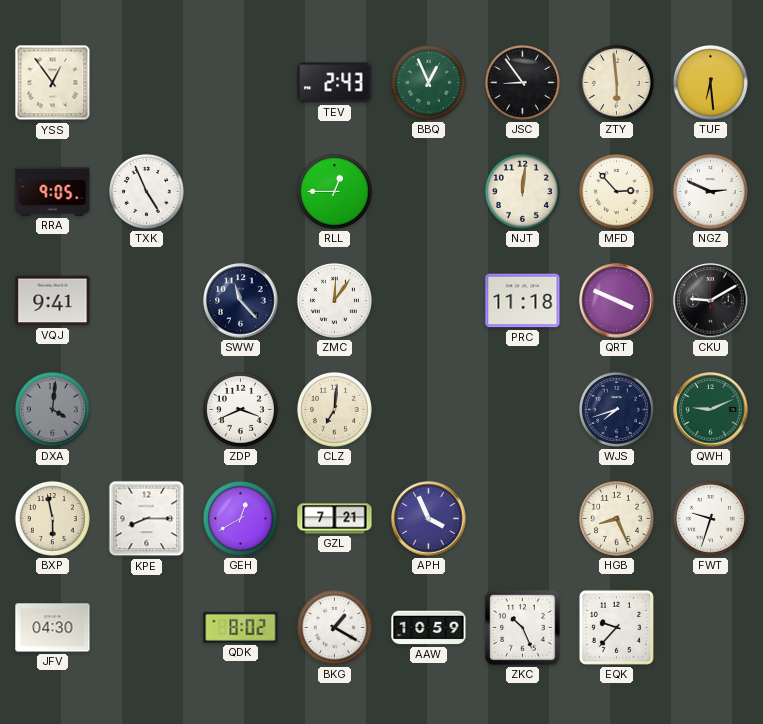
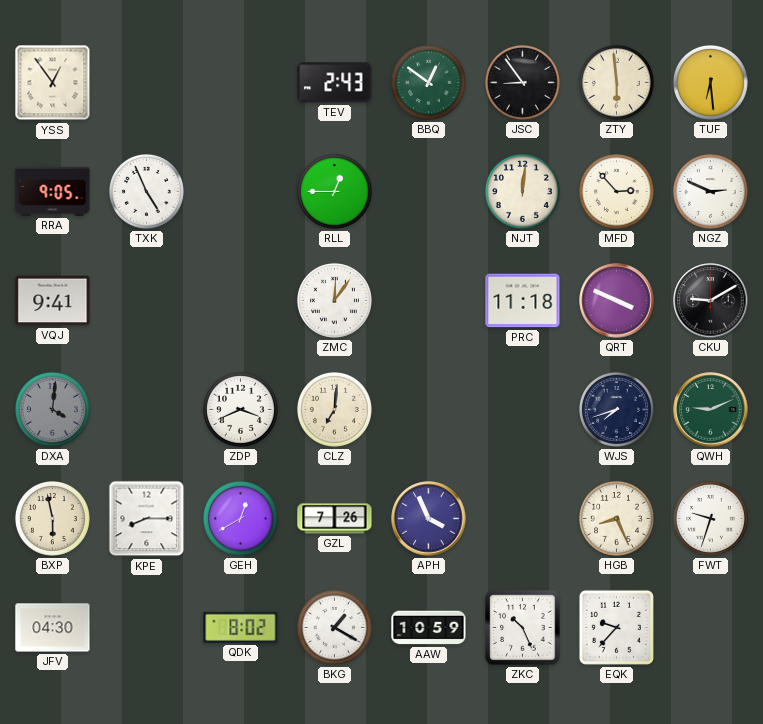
BBQ: 12:56 -> 12:51
SWW: 11:23 -> none
GZL: 7:21 -> 7:26
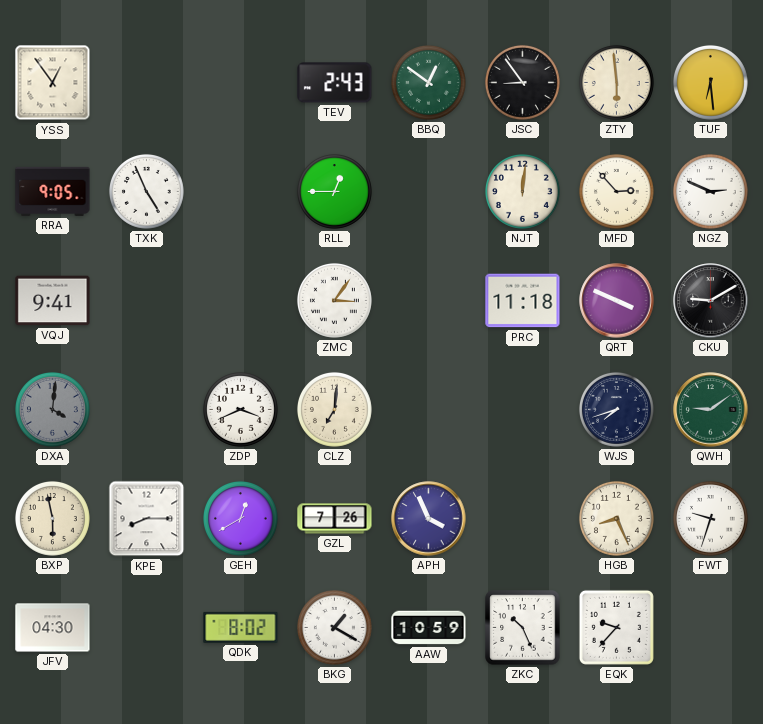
ZMC: 12:06 -> 3:06
QWH: 9:11 -> 9:09
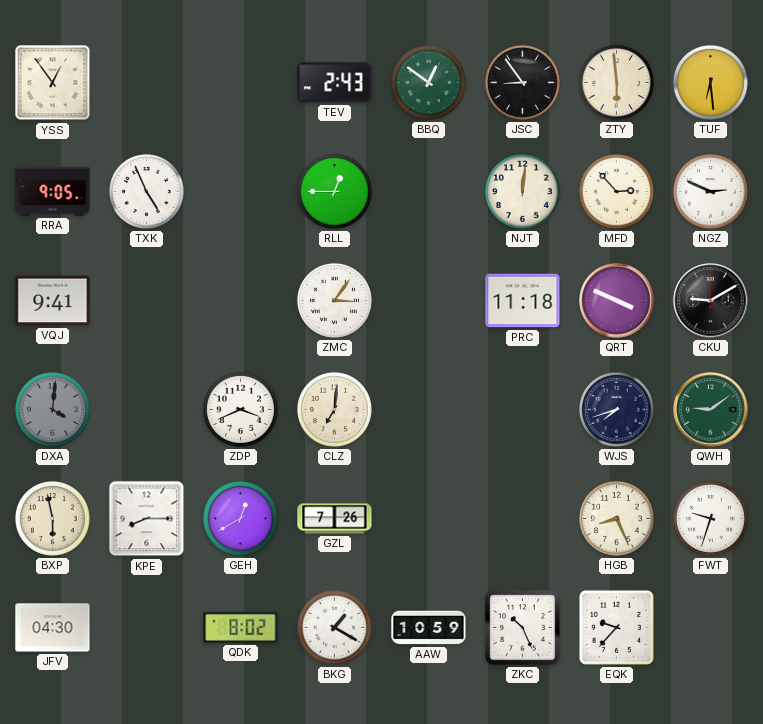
APH: 3:56 -> none
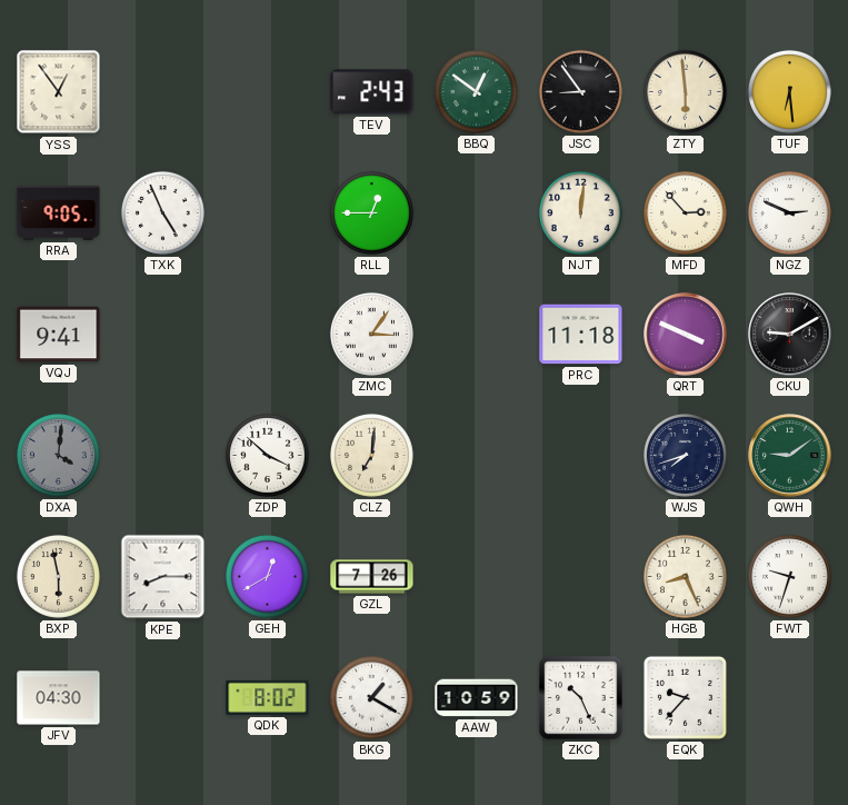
ZDP: 3:41 -> 3:52
